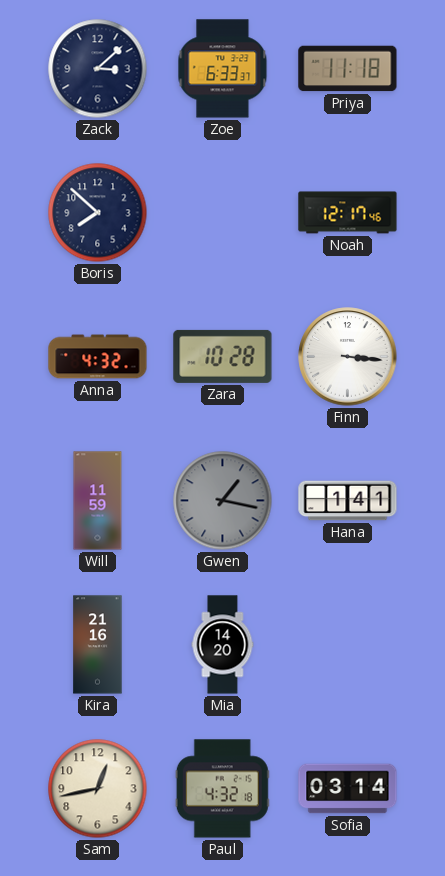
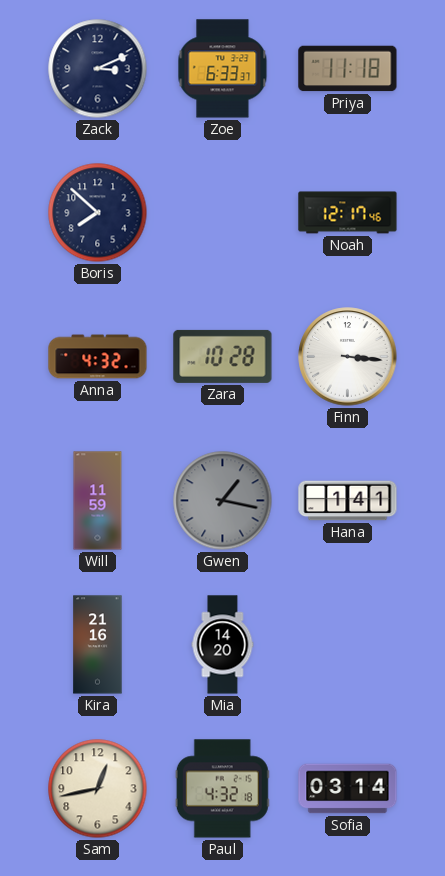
Zack: 3:08 -> 3:11
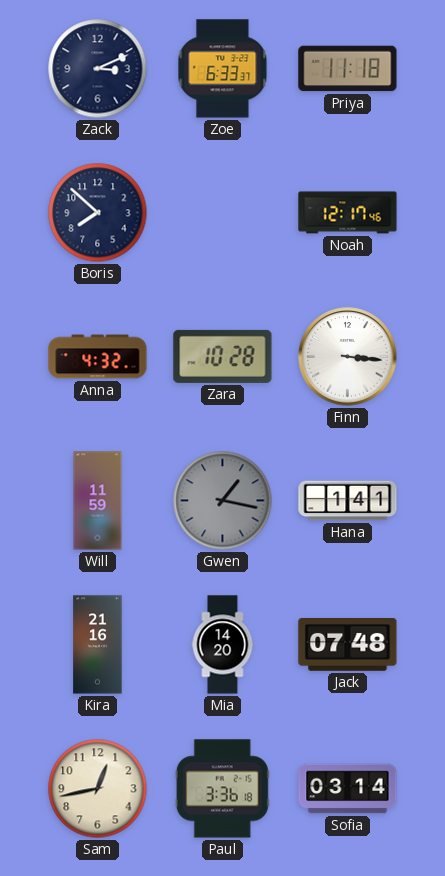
Jack: none -> 07:48
Paul: 4:32 -> 3:36
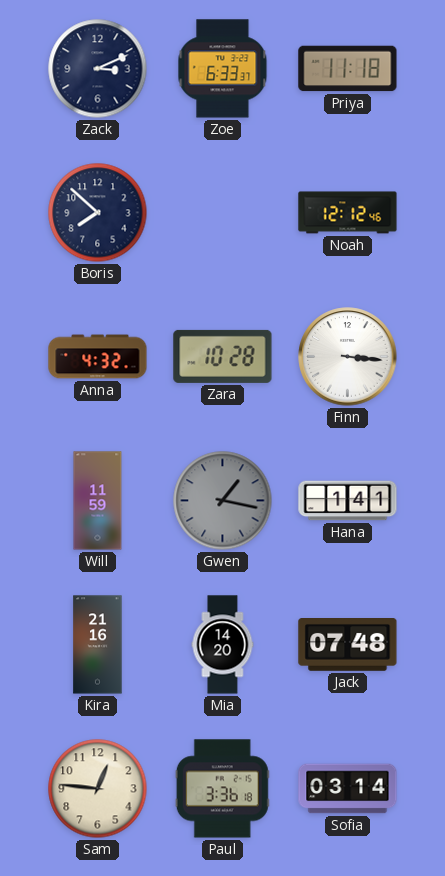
Noah: 12:17 -> 12:12
Sam: 12:43 -> 12:46
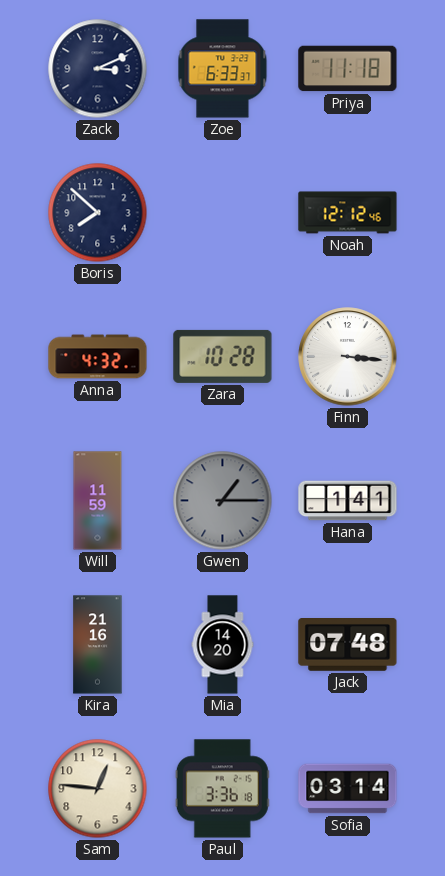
Gwen: 1:17 -> 1:15
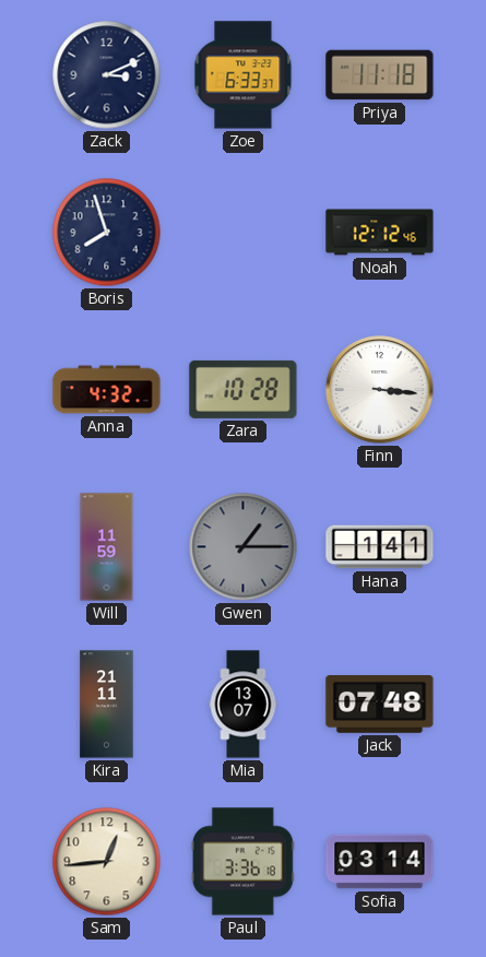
Boris: 7:52 -> 7:57
Kira: 21:16 -> 21:11
Mia: 14:20 -> 13:07
Sam: 12:46 -> 12:44
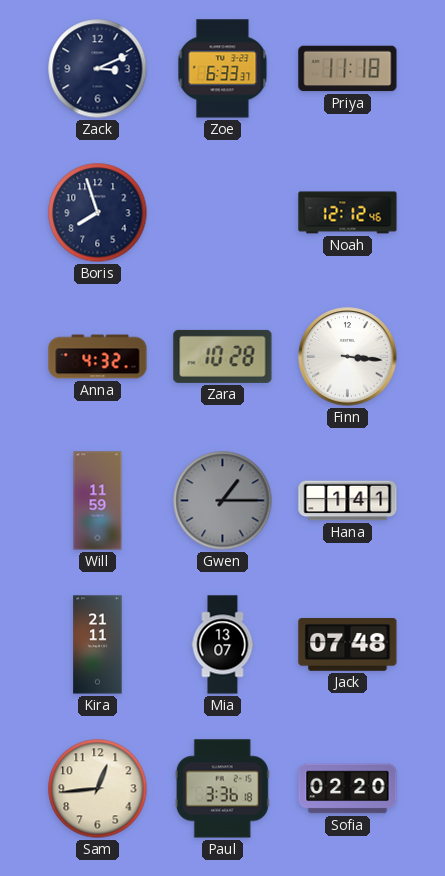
Sofia: 03:14 -> 02:20
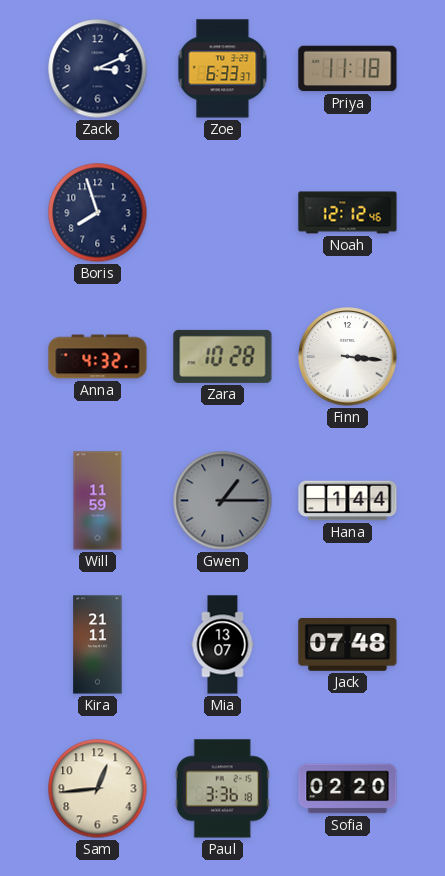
Hana: 1:41 -> 1:44
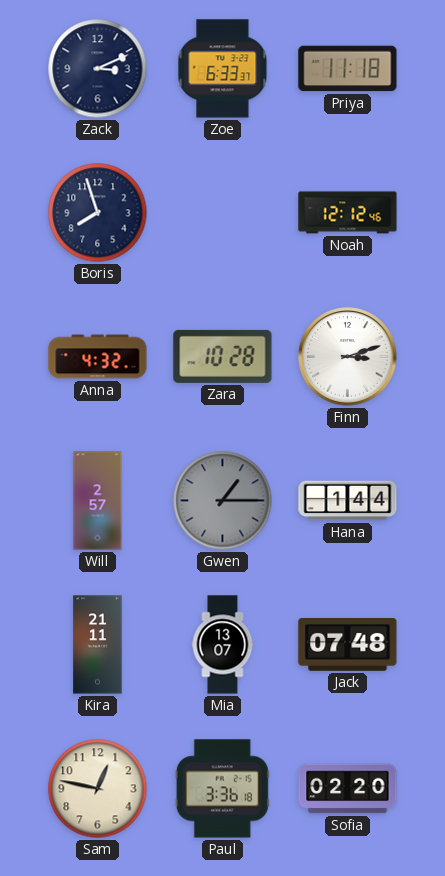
Finn: 3:16 -> 3:12
Will: 11:59 -> 2:57
Sam: 12:44 -> 12:47
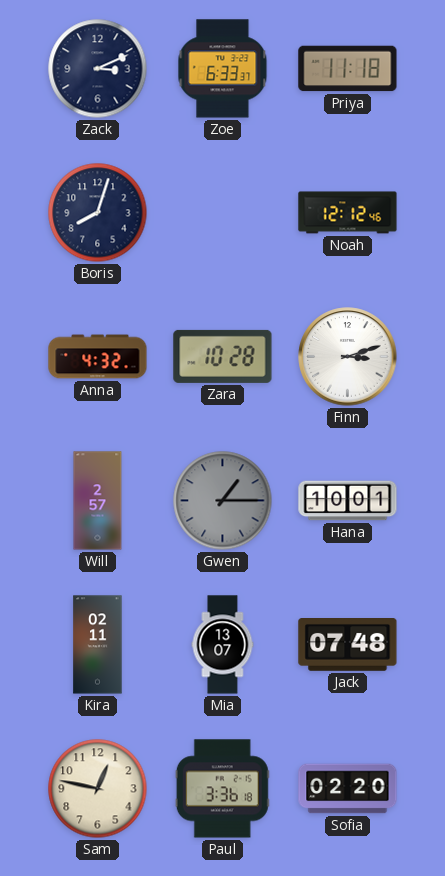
Boris: 7:57 -> 8:03
Hana: 1:44 -> 10:01
Kira: 21:11 -> 02:11
